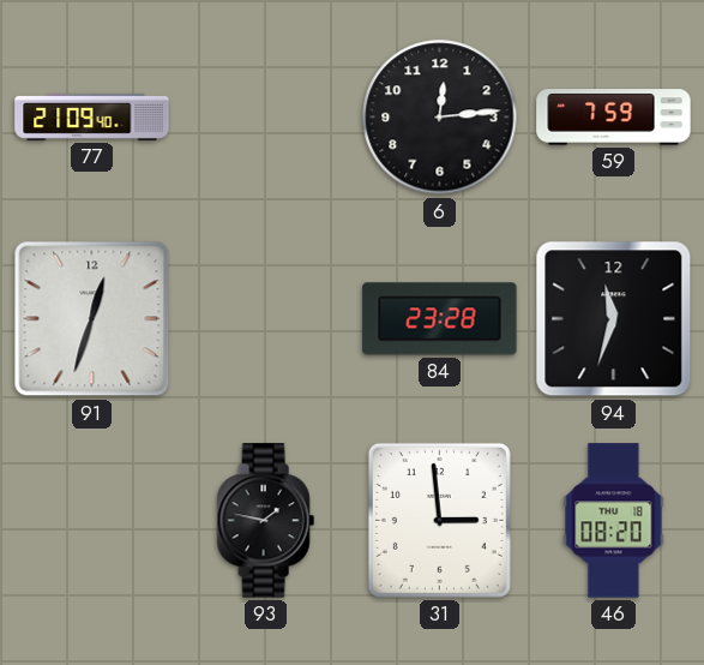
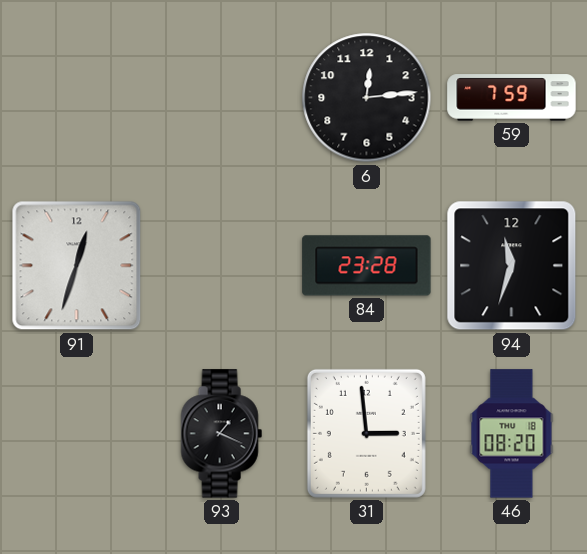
77: 21:09 -> none
93: 1:47 -> 1:19
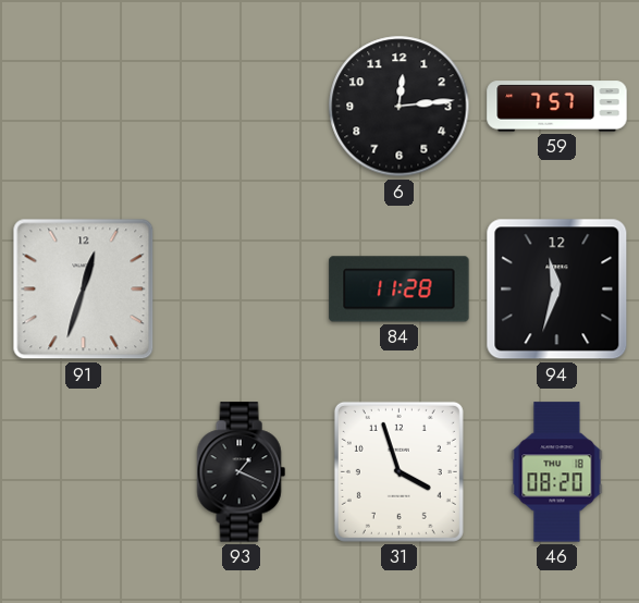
59: 7:59 -> 7:57
84: 23:28 -> 11:28
31: 2:59 -> 3:57
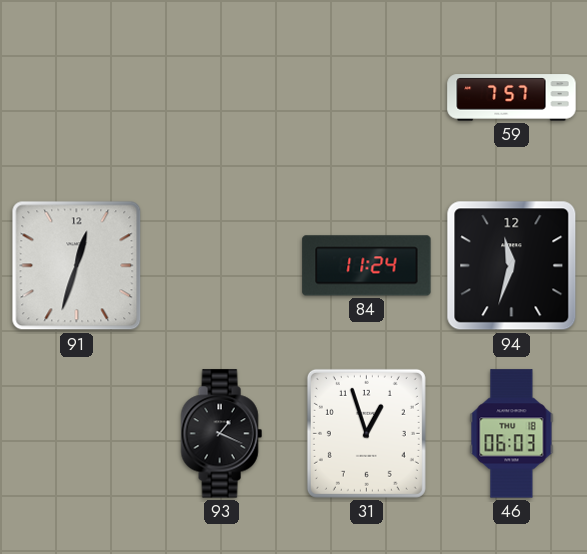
6: 12:14 -> none
84: 11:28 -> 11:24
31: 3:57 -> 12:57
46: 08:20 -> 06:03
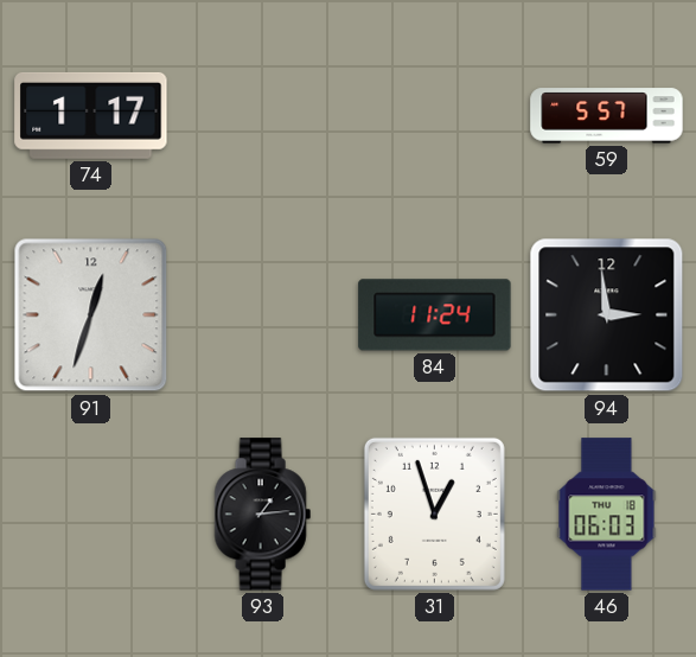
74: none -> 1:17
59: 7:57 -> 5:57
94: 11:33 -> 2:59
93: 1:19 -> 1:14
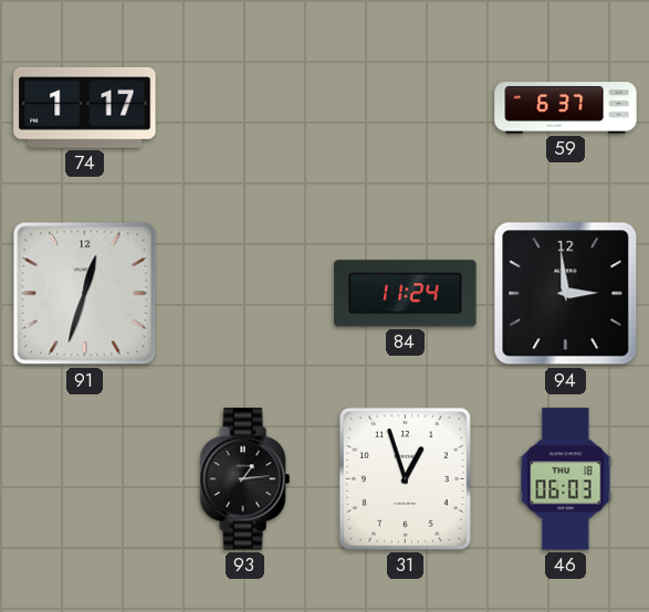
59: 5:57 -> 6:37
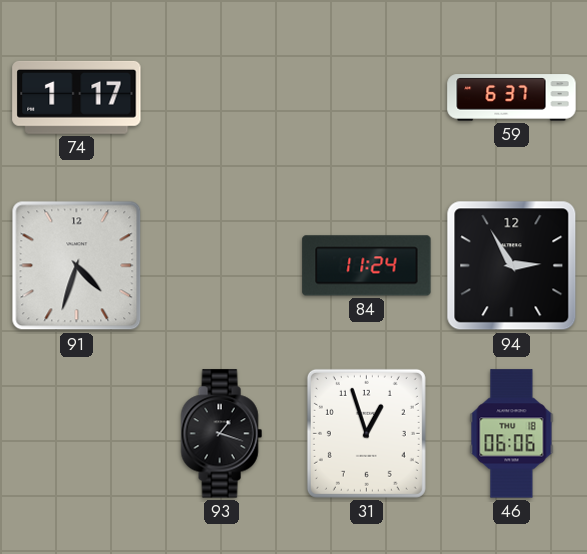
91: 12:33 -> 4:33
94: 2:59 -> 2:55
93: 1:14 -> 1:18
46: 06:03 -> 06:06
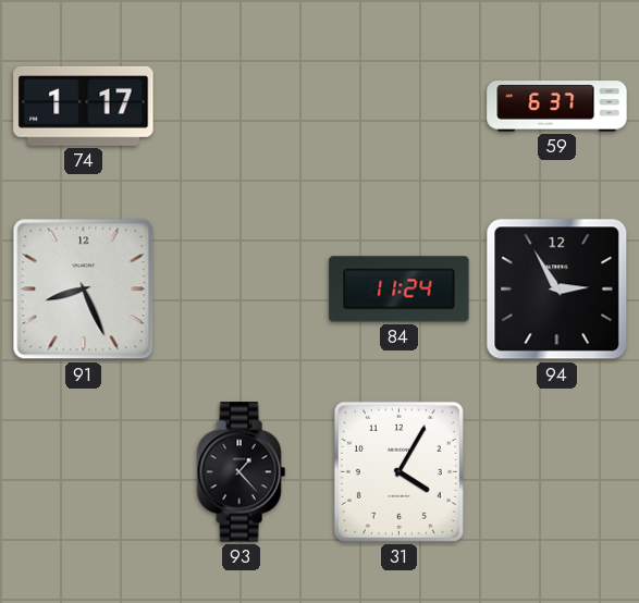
91: 4:33 -> 8:26
93: 1:18 -> 1:23
31: 12:57 -> 4:05
46: 06:06 -> none
